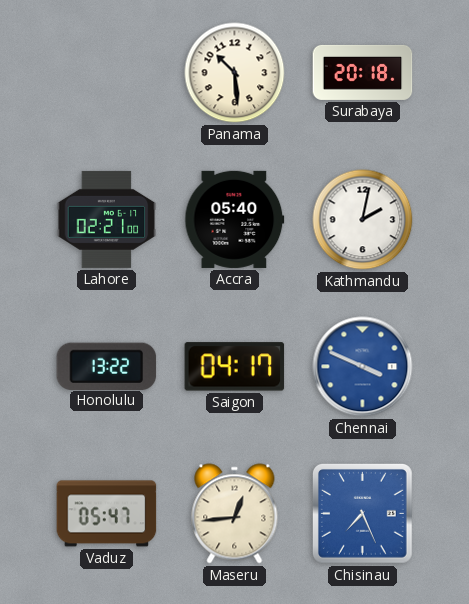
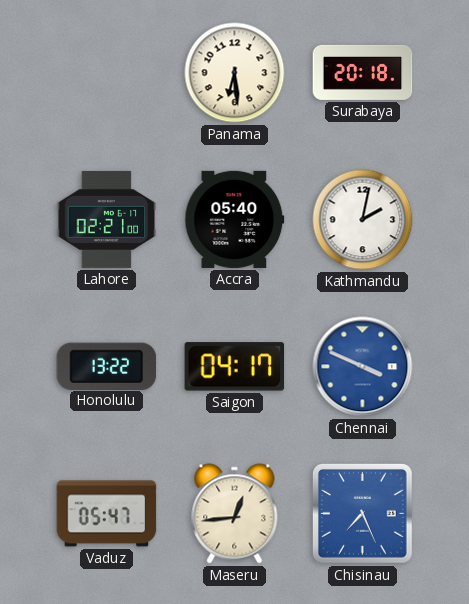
Panama: 10:29 -> 6:29
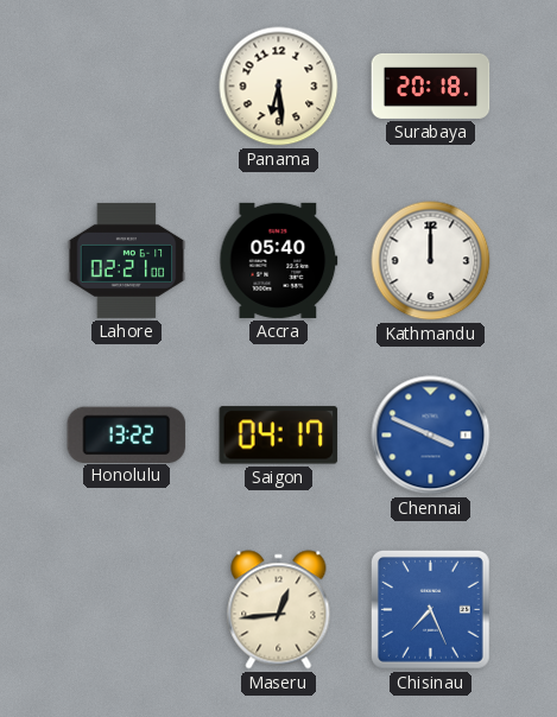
Kathmandu: 2:02 -> 12:00
Vaduz: 05:47 -> none
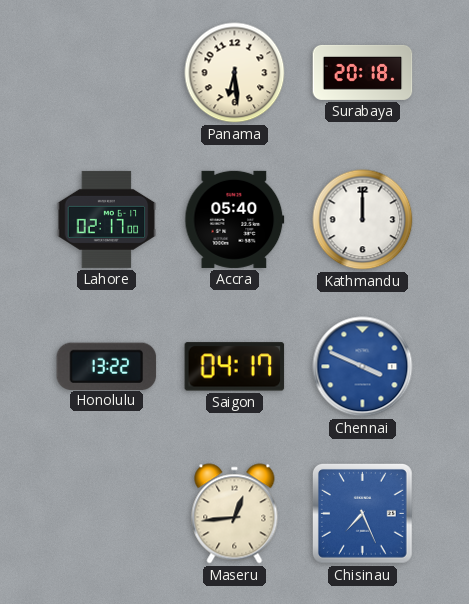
Lahore: 02:21 -> 02:17
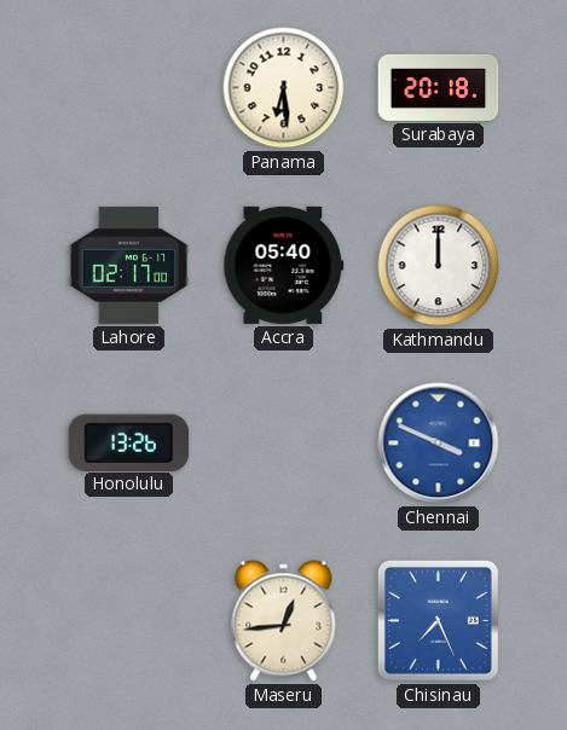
Honolulu: 13:22 -> 13:26
Saigon: 04:17 -> none
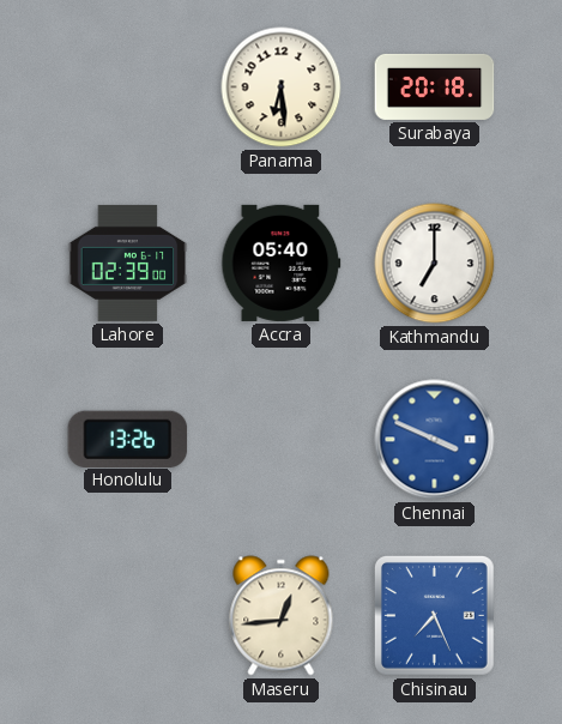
Lahore: 02:17 -> 02:39
Kathmandu: 12:00 -> 7:00
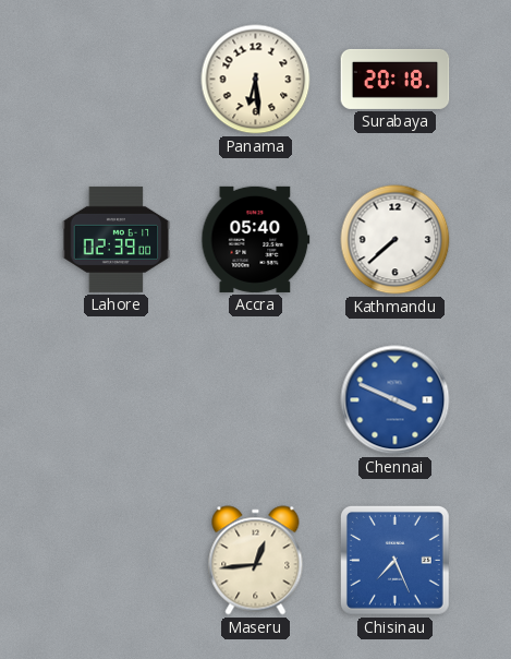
Kathmandu: 7:00 -> 7:38
Honolulu: 13:26 -> none
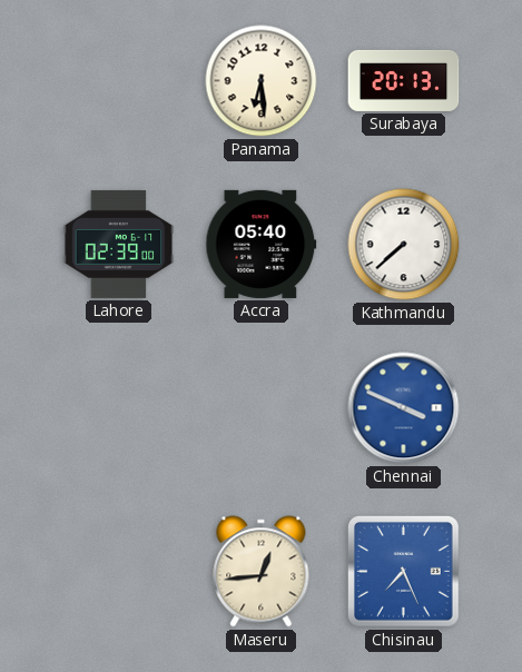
Surabaya: 20:18 -> 20:13
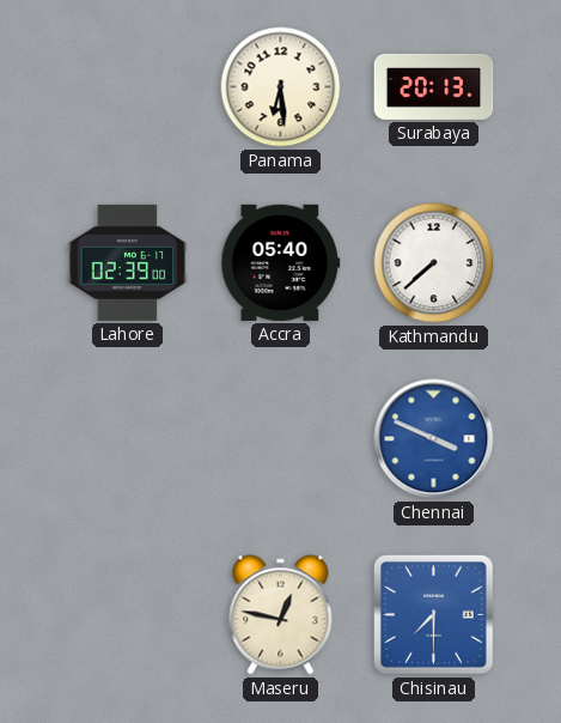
Maseru: 12:44 -> 12:47
Chisinau: 7:26 -> 7:30
